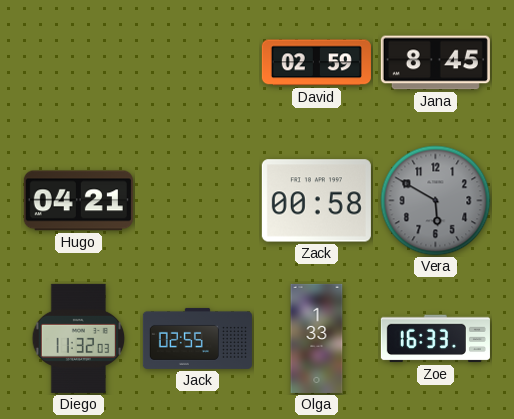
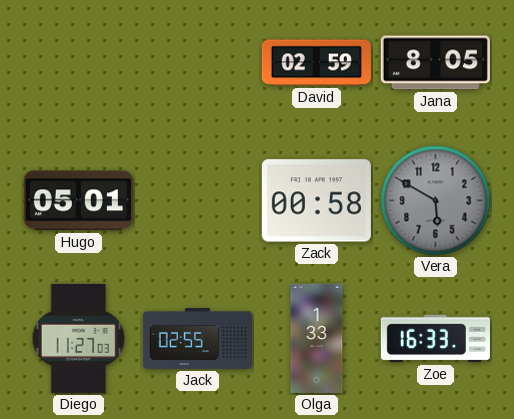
Jana: 8:45 -> 8:05
Hugo: 04:21 -> 05:01
Diego: 11:32 -> 11:27
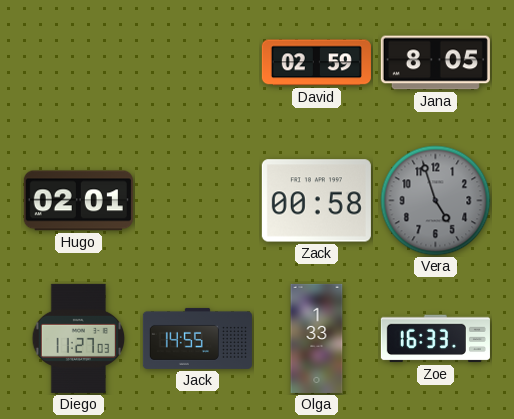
Hugo: 05:01 -> 02:01
Vera: 5:50 -> 4:57
Jack: 02:55 -> 14:55
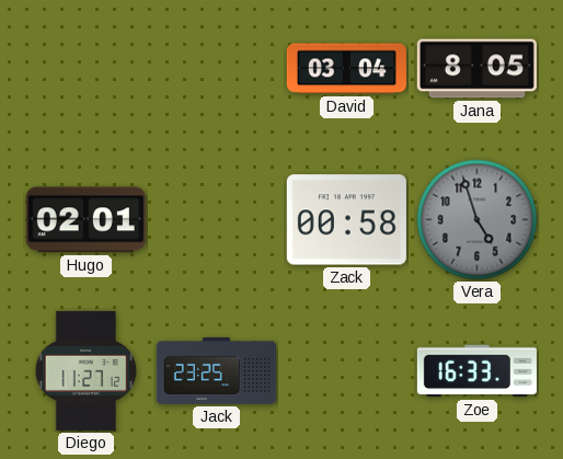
David: 02:59 -> 03:04
Diego: 11:27:03 -> 11:27:12
Jack: 14:55 -> 23:25
Olga: 1:33 -> none
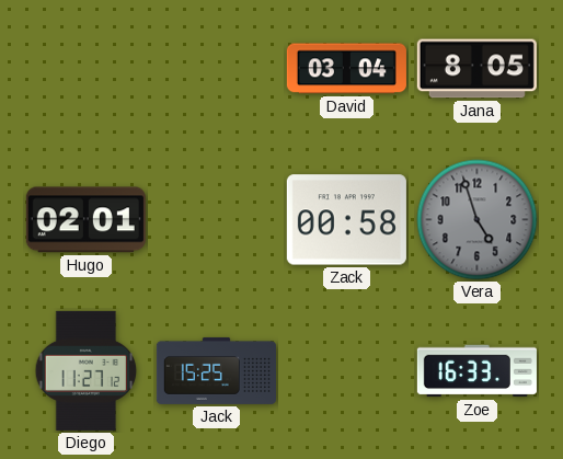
Jack: 23:25 -> 15:25
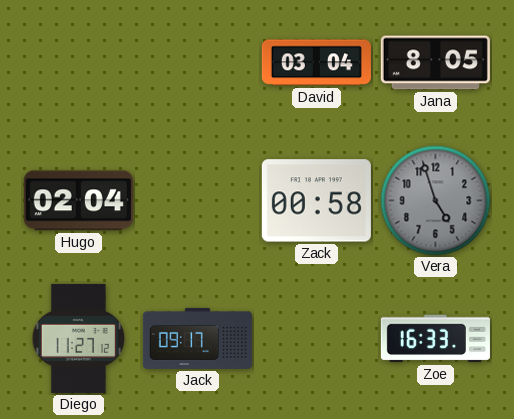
Hugo: 02:01 -> 02:04
Jack: 15:25 -> 09:17
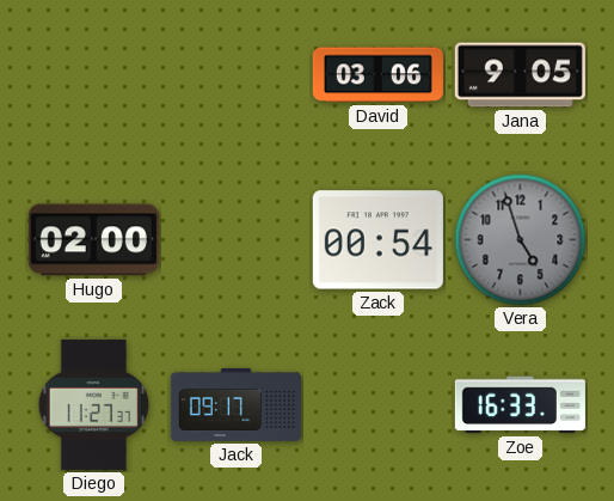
David: 03:04 -> 03:06
Jana: 8:05 -> 9:05
Hugo: 02:04 -> 02:00
Zack: 00:58 -> 00:54
Diego: 11:27:12 -> 11:27:37
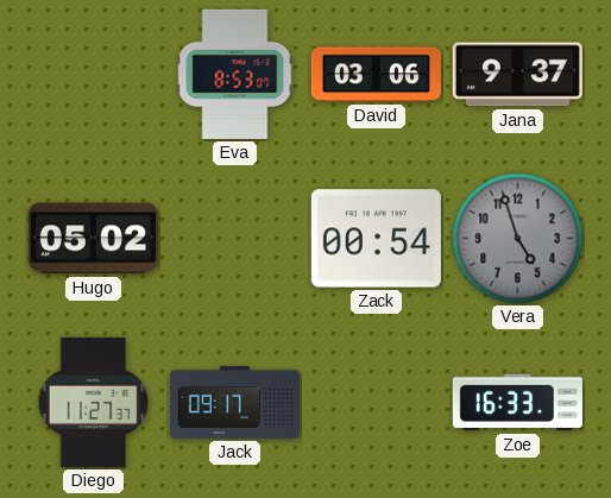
Eva: none -> 8:53
Jana: 9:05 -> 9:37
Hugo: 02:00 -> 05:02
